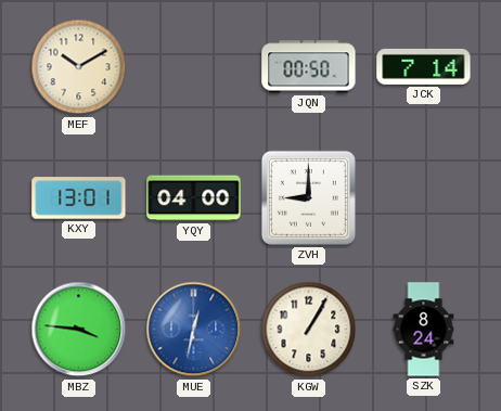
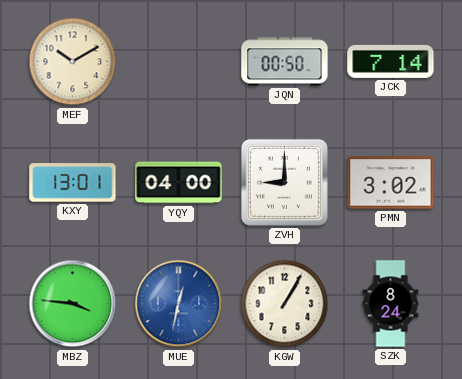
PMN: none -> 3:02
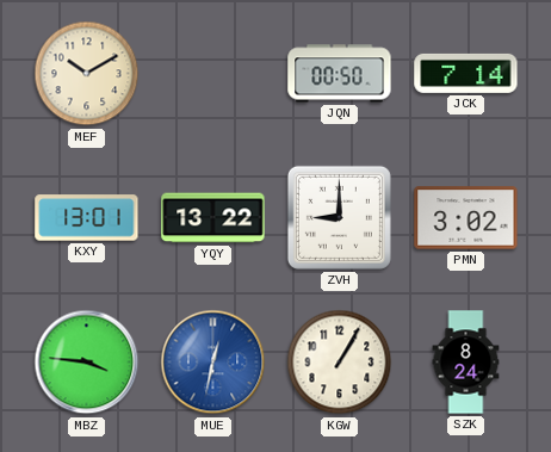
YQY: 04:00 -> 13:22
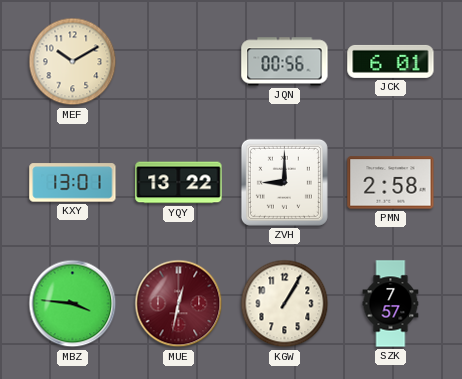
JQN: 00:50 -> 00:56
JCK: 7:14 -> 6:01
PMN: 3:02 -> 2:58
MUE dial: blue -> burgundy
SZK: 8:24 -> 7:57
